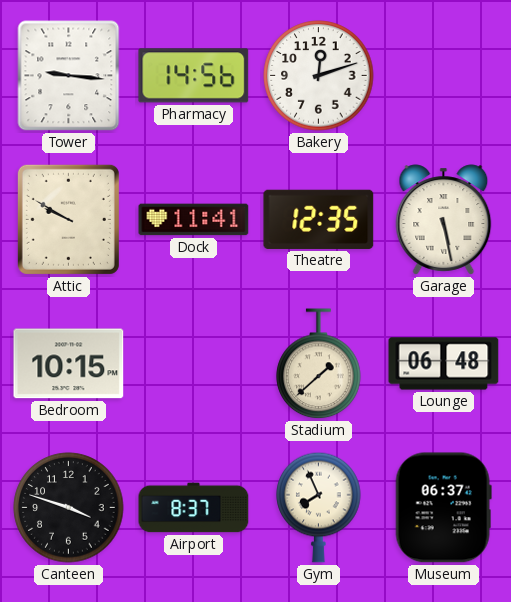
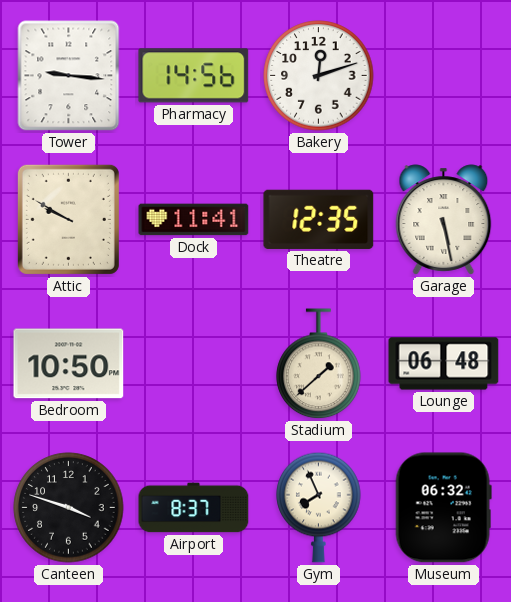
Bedroom: 10:15 -> 10:50
Museum: 06:37 -> 06:32
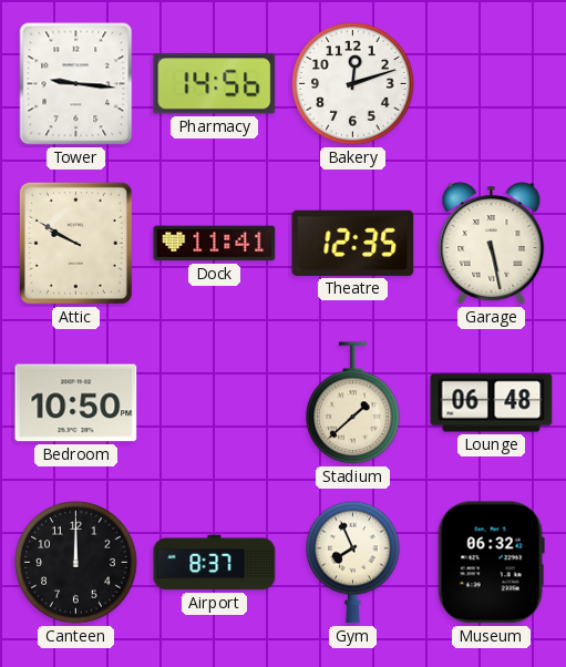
Canteen: 3:48 -> 12:00
